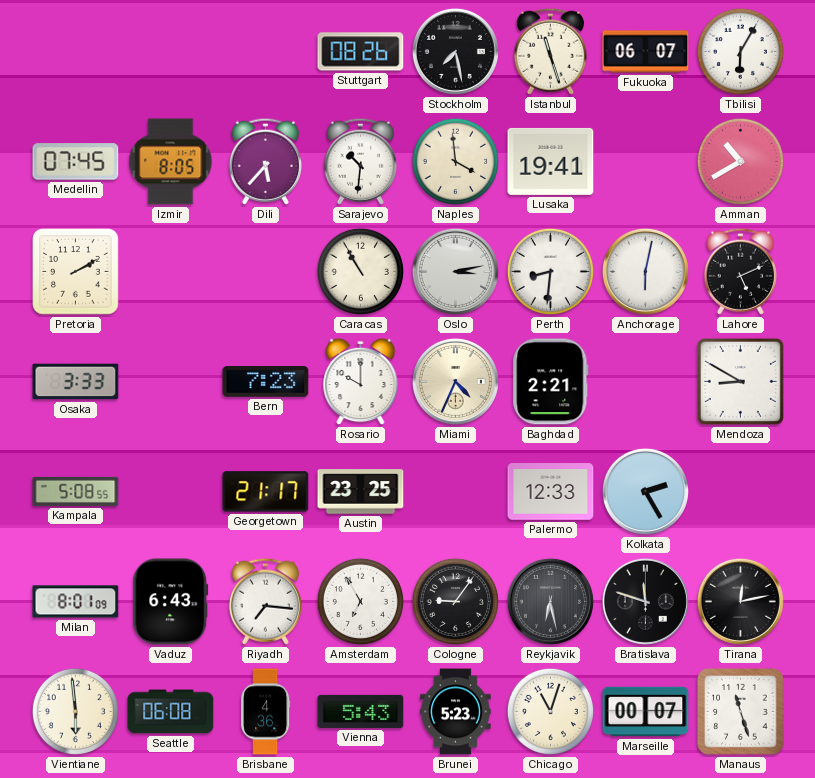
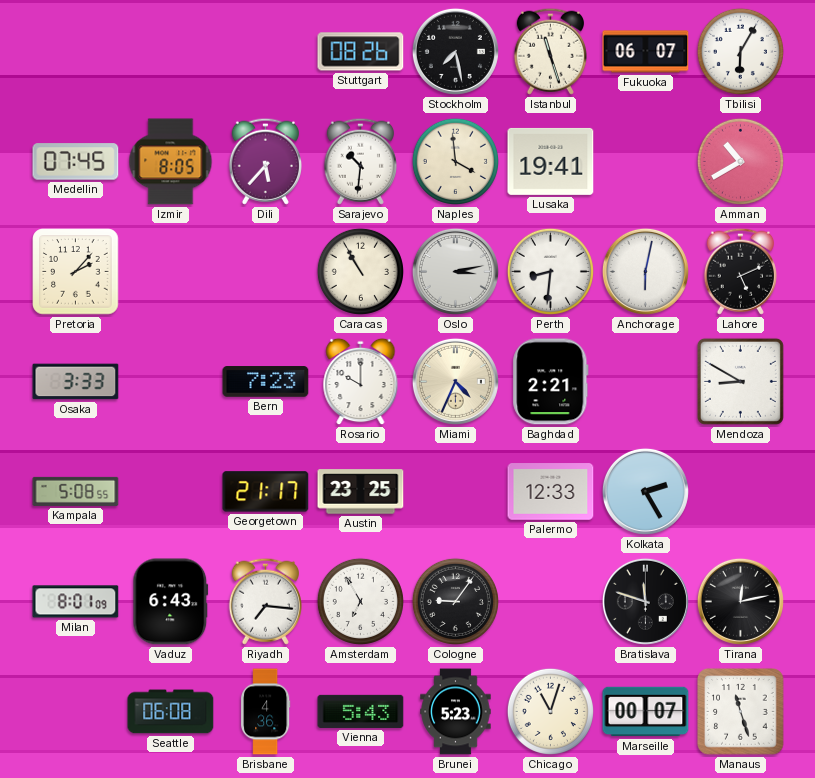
Pretoria: 2:10 -> 2:07
Reykjavik: 6:28 -> none
Vientiane: 5:59 -> none
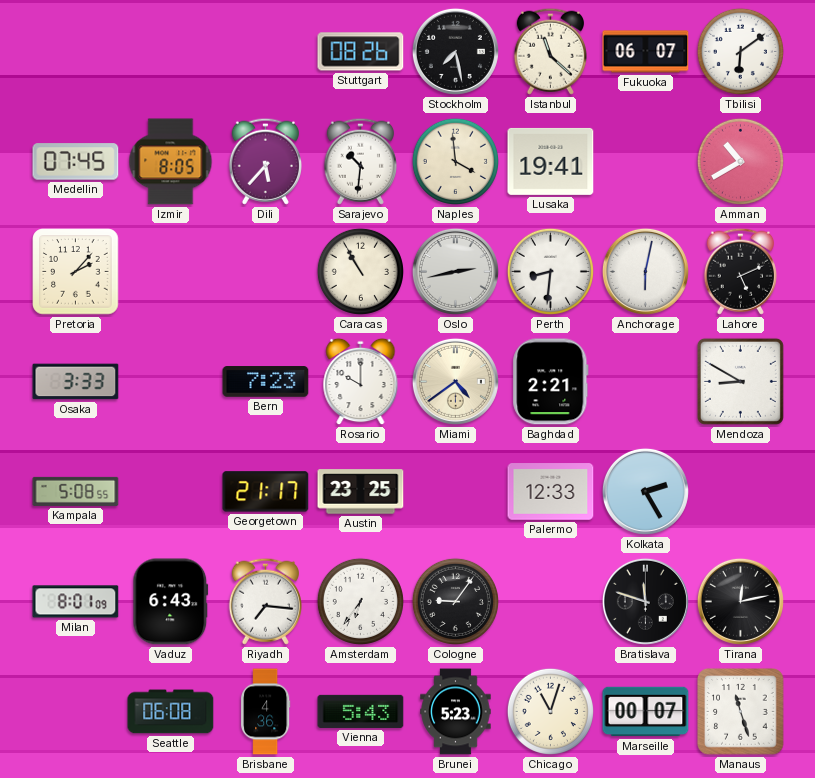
Istanbul: 11:27 -> 11:22
Tbilisi: 6:05 -> 6:09
Oslo: 3:13 -> 2:43
Miami: 4:34 -> 4:39
Amsterdam: 6:55 -> 6:36
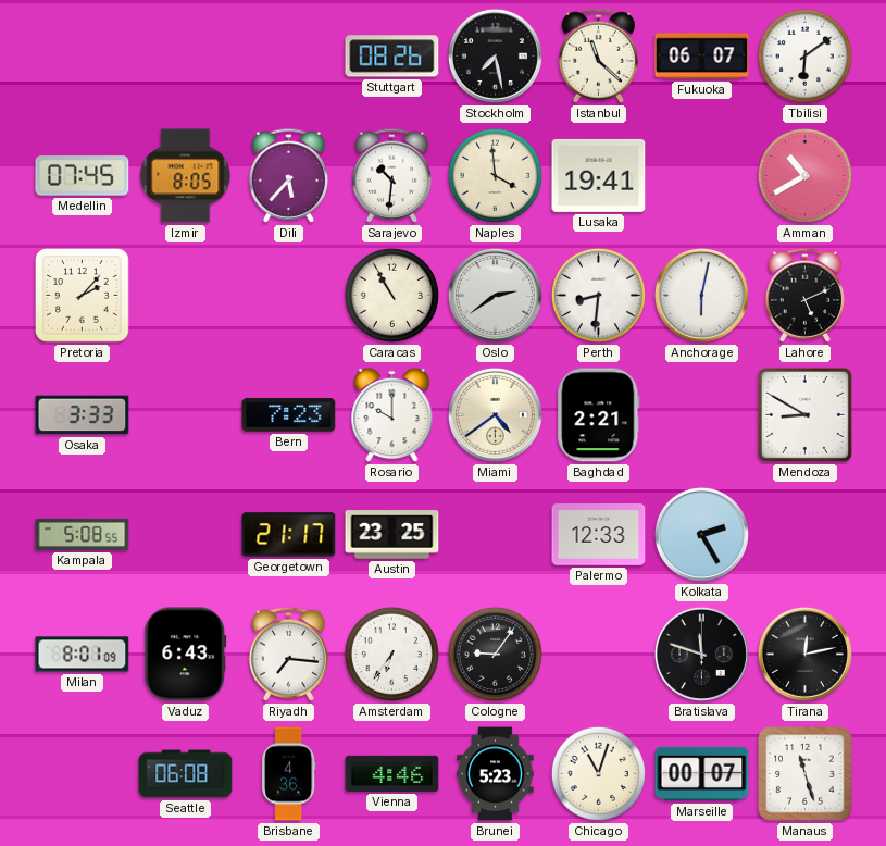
Oslo: 2:43 -> 2:39
Vienna: 5:43 -> 4:46
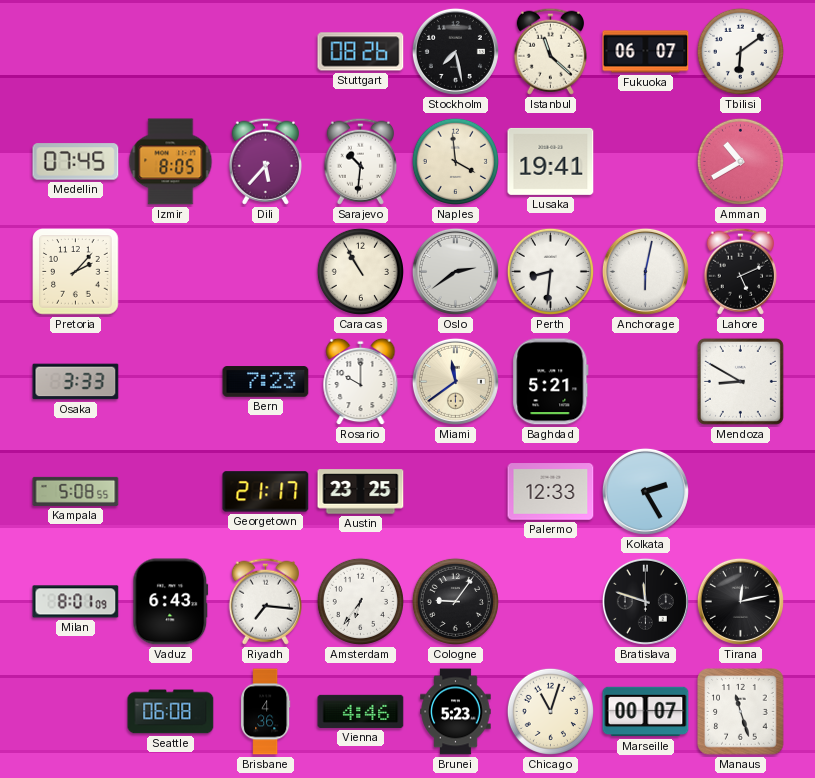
Miami: 4:39 -> 11:39
Baghdad: 2:21 -> 5:21
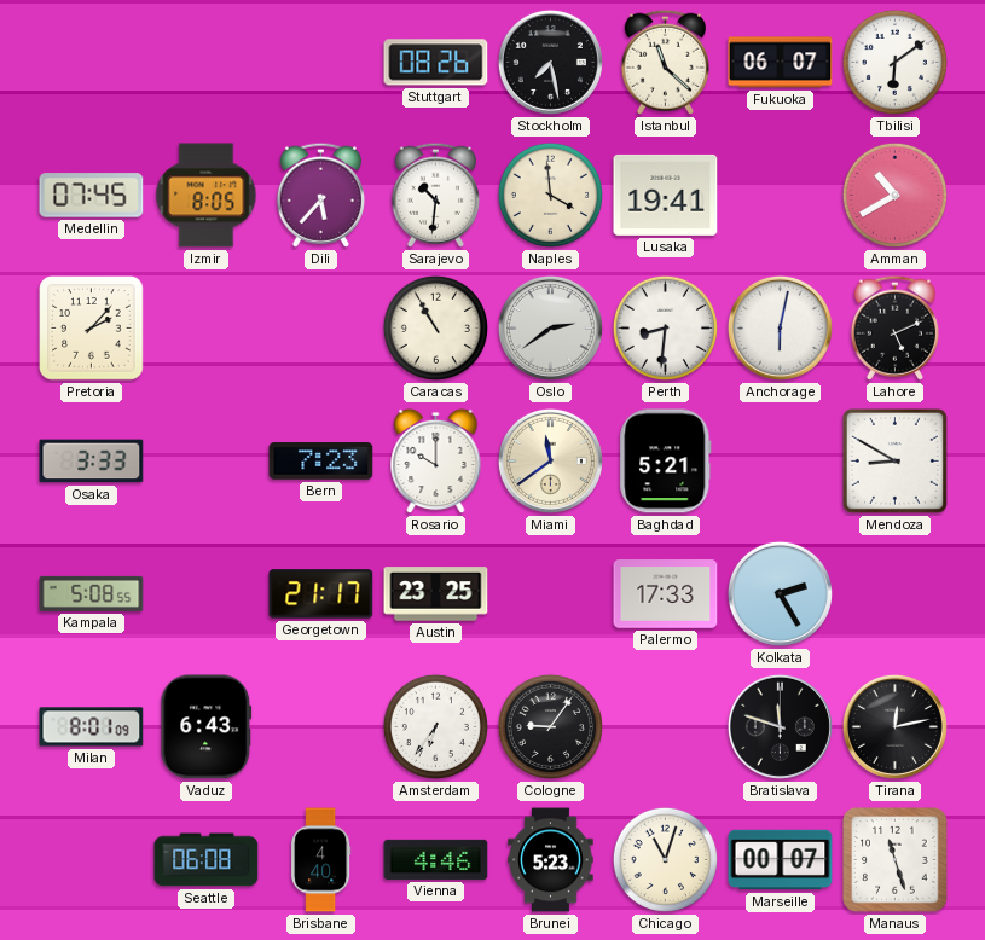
Palermo: 12:33 -> 17:33
Riyadh: 7:16 -> none
Brisbane: 4:36 -> 4:40
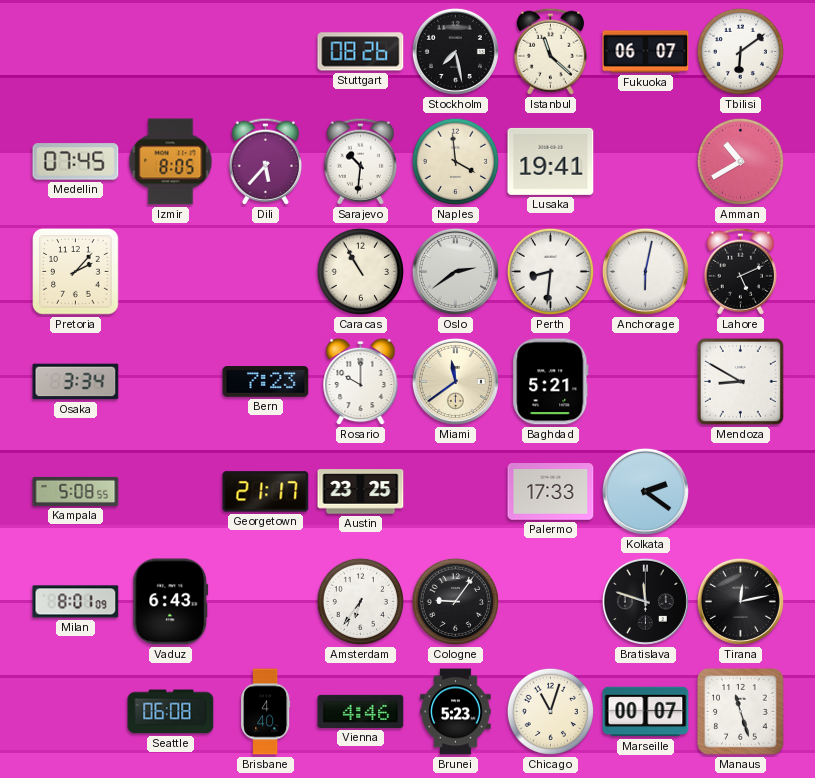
Osaka: 3:33 -> 3:34
Kolkata: 2:25 -> 2:21
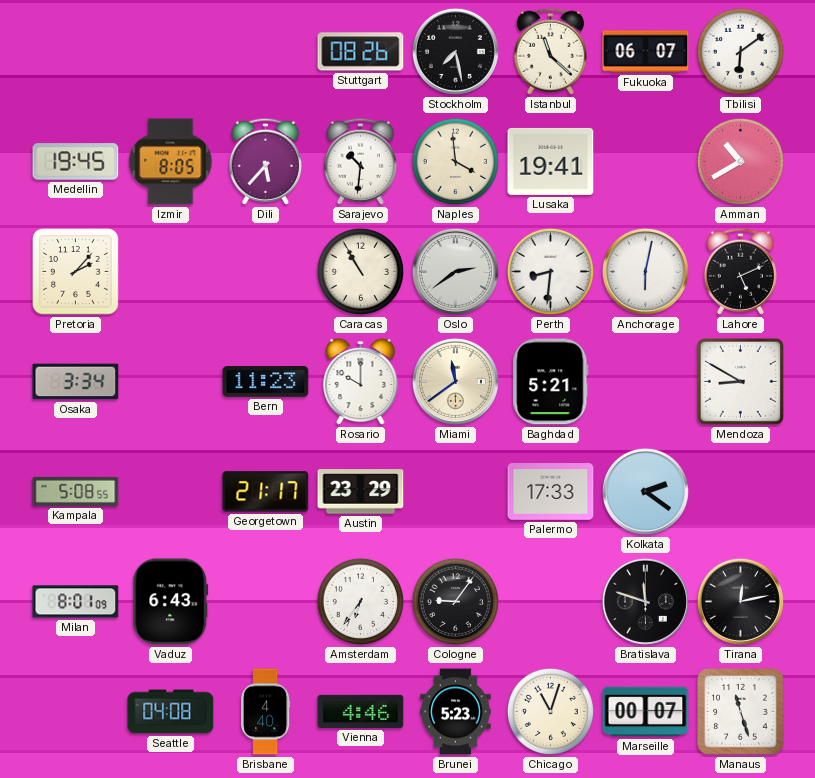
Medellin: 07:45 -> 19:45
Bern: 7:23 -> 11:23
Austin: 23:25 -> 23:29
Seattle: 06:08 -> 04:08
